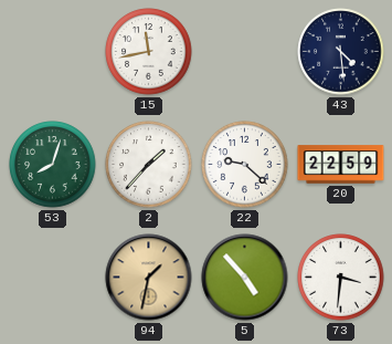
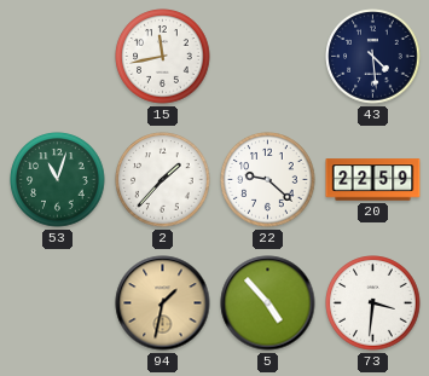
53: 8:03 -> 11:03
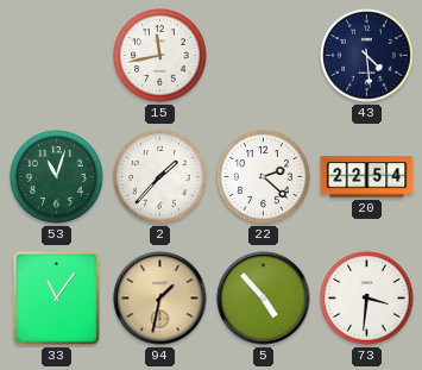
22: 9:22 -> 2:22
20: 22:59 -> 22:54
33: none -> 11:06
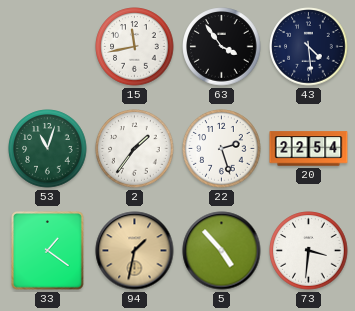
63: none -> 3:54
2: 1:37 -> 1:36
22: 2:22 -> 2:27
33: 11:06 -> 1:21
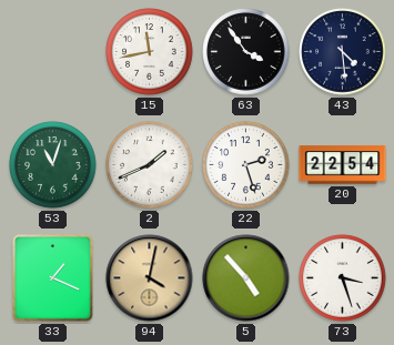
2: 1:36 -> 1:41
33: 1:21 -> 1:19
94: 1:32 -> 4:02
73: 3:31 -> 3:27
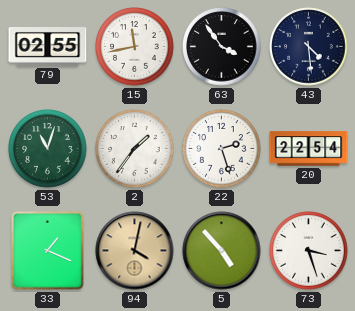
79: none -> 02:55
2: 1:41 -> 1:36
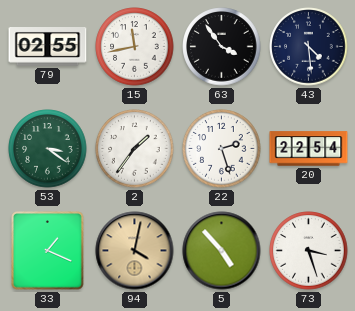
53: 11:03 -> 3:21
